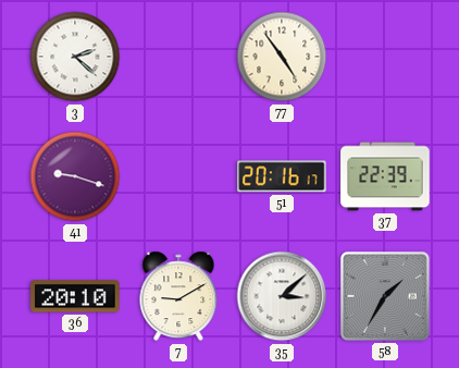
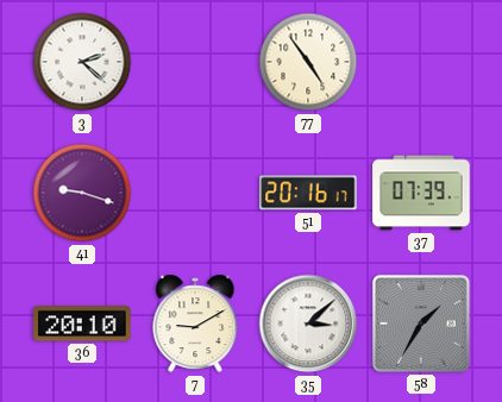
37: 22:39 -> 07:39
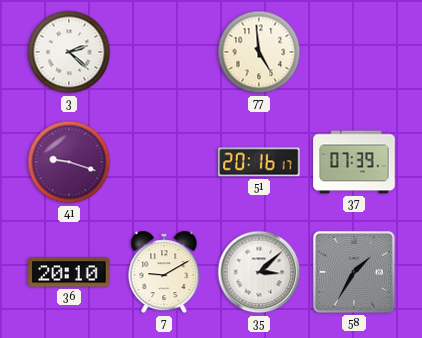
77: 4:54 -> 4:59
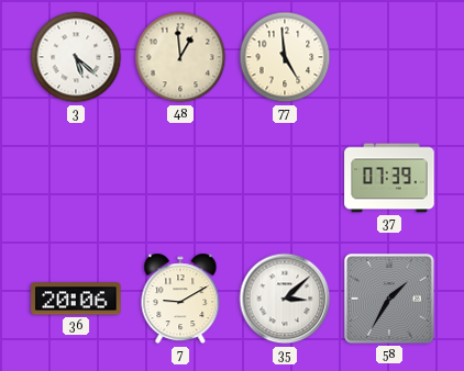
3: 2:22 -> 5:22
48: none -> 12:59
41: 9:18 -> none
51: 20:16 -> none
36: 20:10 -> 20:06
